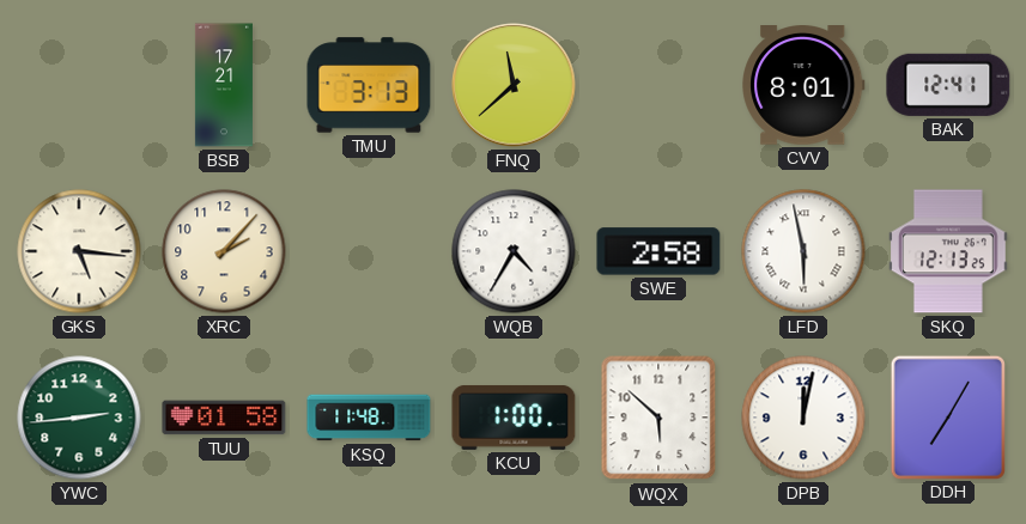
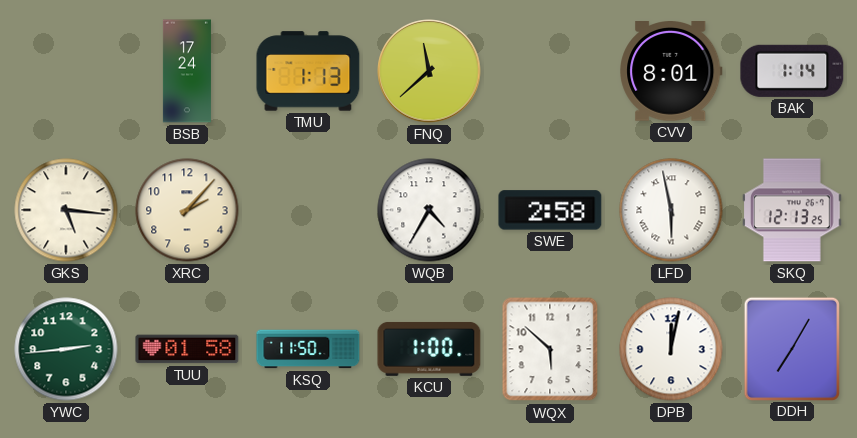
BSB: 17:21 -> 17:24
TMU: 3:13 -> 1:13
BAK: 12:41 -> 1:14
KSQ: 11:48 -> 11:50
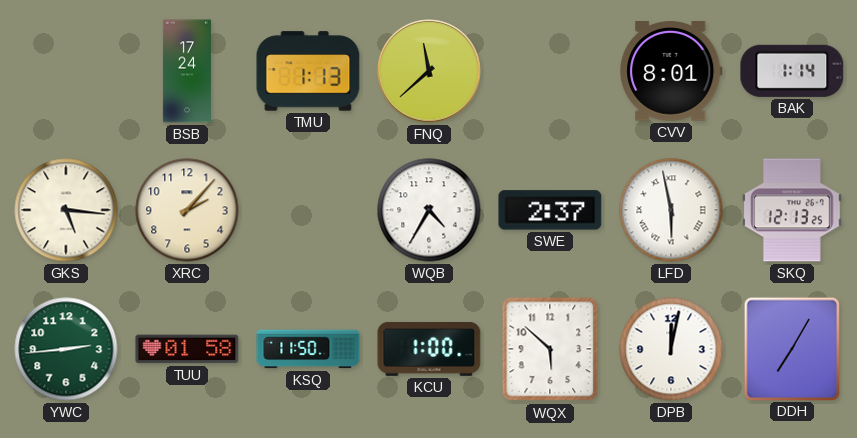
SWE: 2:58 -> 2:37
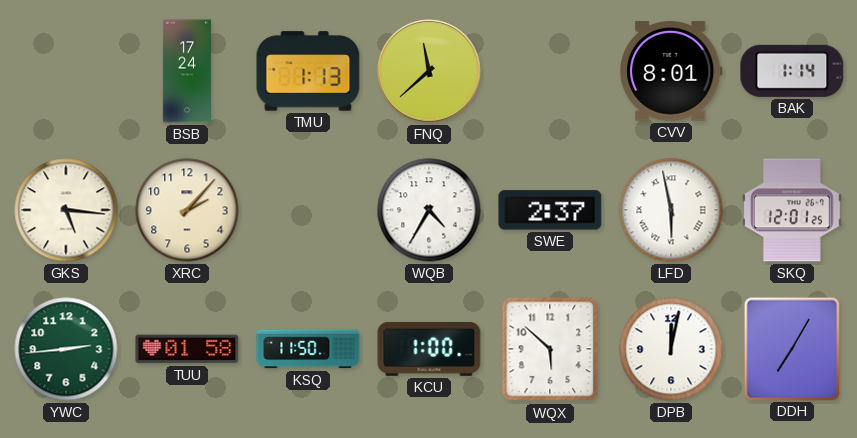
SKQ: 12:13 -> 12:01
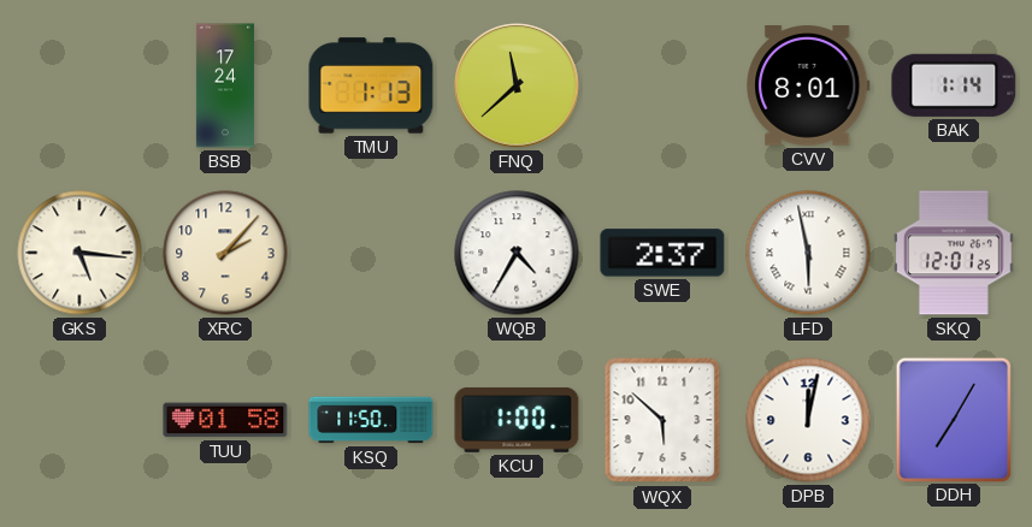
YWC: 2:44 -> none
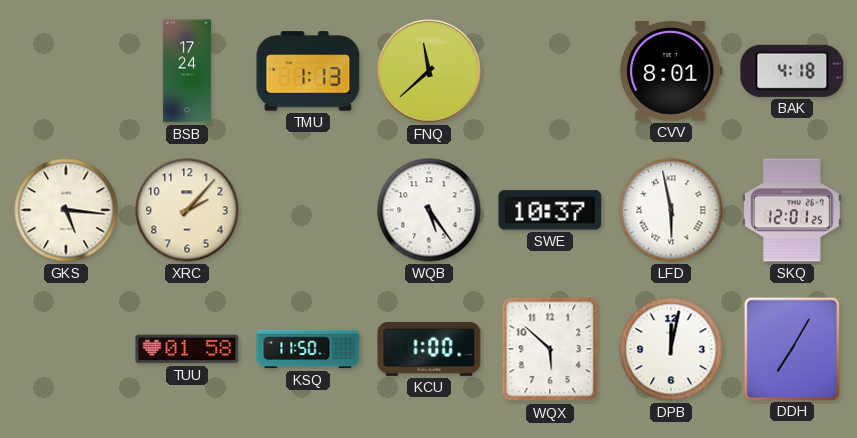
BAK: 1:14 -> 4:18
WQB: 4:35 -> 5:24
SWE: 2:37 -> 10:37
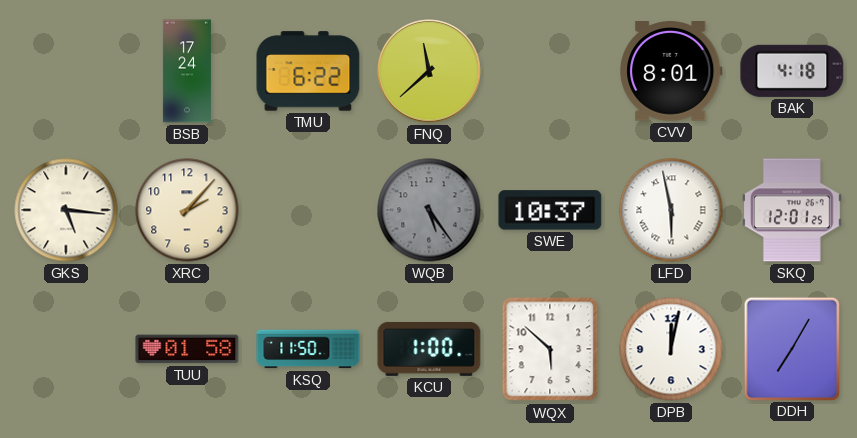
TMU: 1:13 -> 6:22
WQB dial: white -> grey
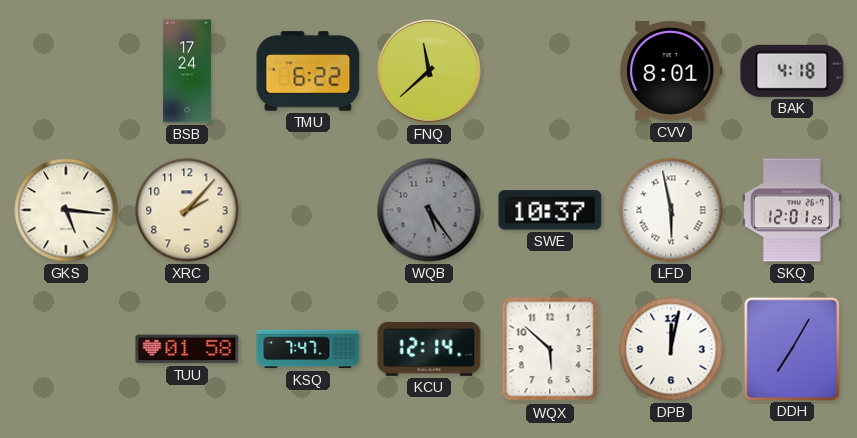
KSQ: 11:50 -> 7:47
KCU: 1:00 -> 12:14
